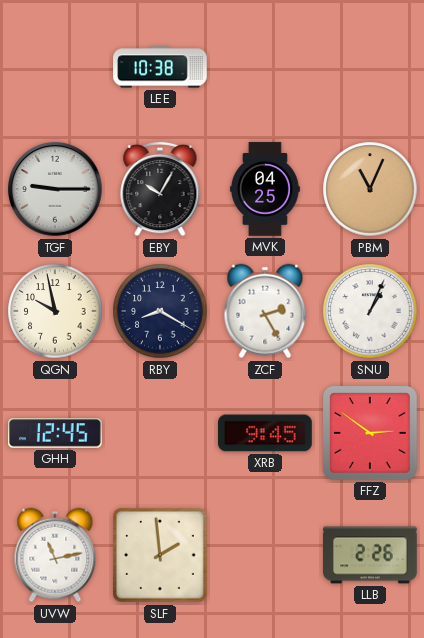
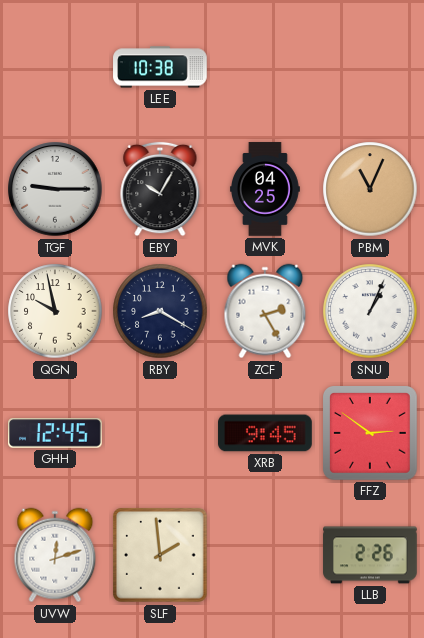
UVW: 11:13 -> 12:12
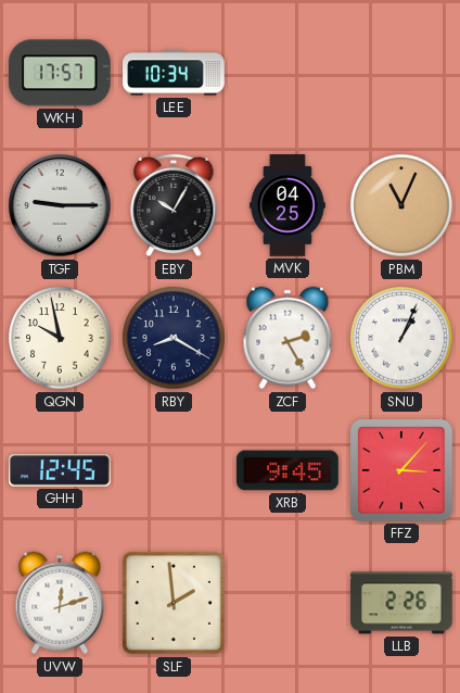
WKH: none -> 17:57
LEE: 10:38 -> 10:34
FFZ: 2:51 -> 3:07
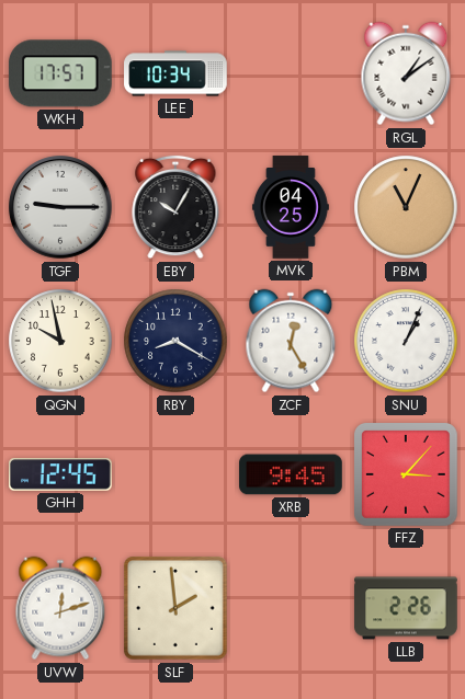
RGL: none -> 1:09
ZCF: 2:25 -> 12:25
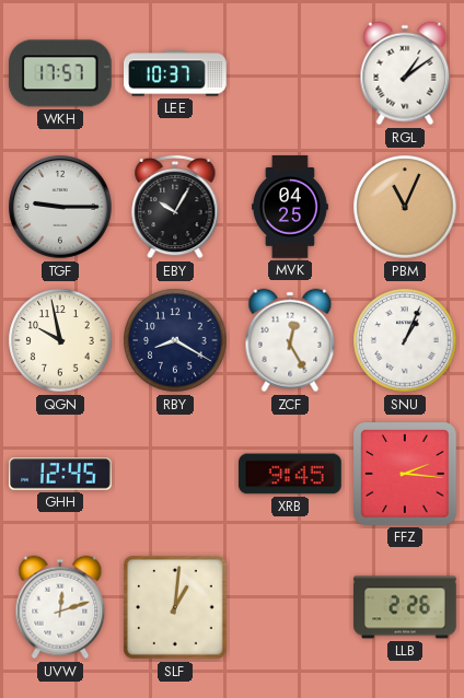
LEE: 10:34 -> 10:37
FFZ: 3:07 -> 2:16
SLF: 1:59 -> 1:01
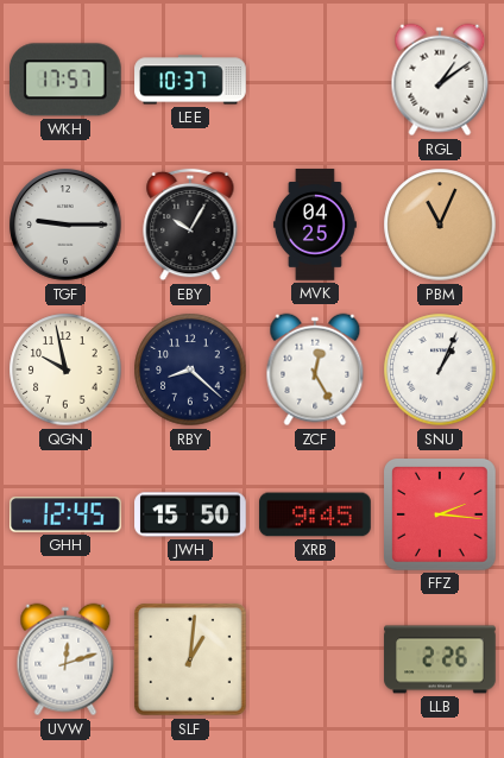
RBY: 8:20 -> 8:22
JWH: none -> 15:50
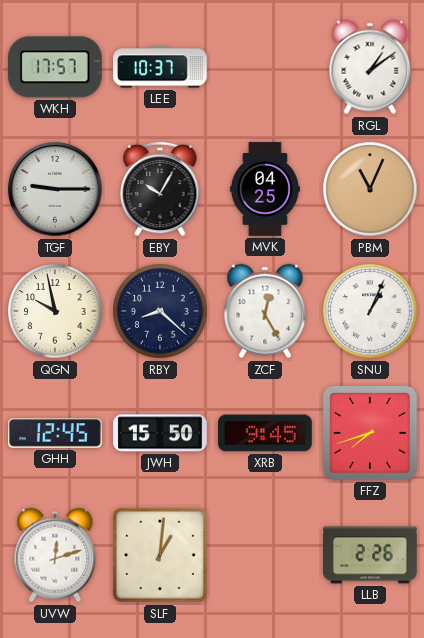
FFZ: 2:16 -> 7:42
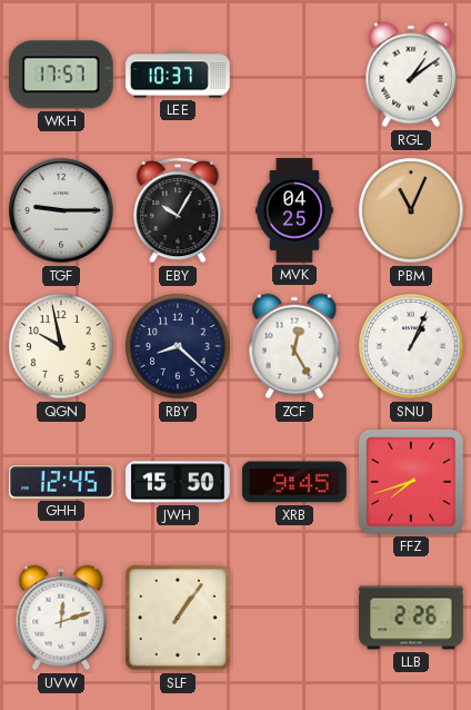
SLF: 1:01 -> 1:06
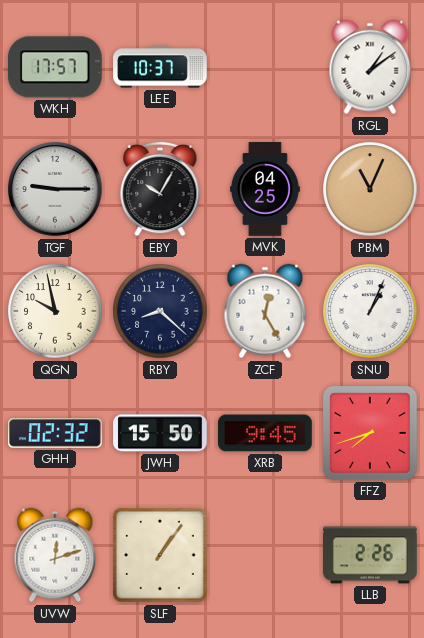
GHH: 12:45 -> 02:32
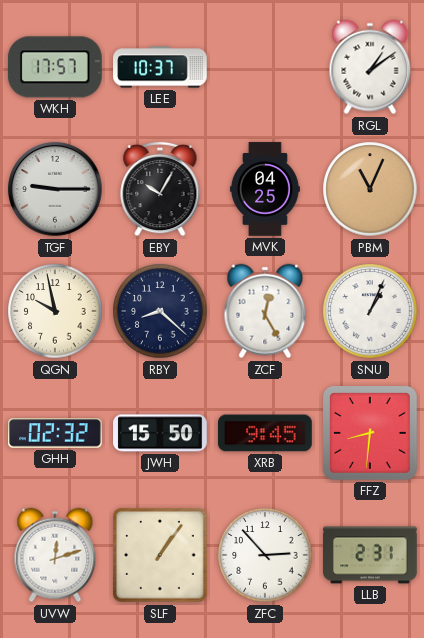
FFZ: 7:42 -> 8:31
ZFC: none -> 2:53
LLB: 2:26 -> 2:31
